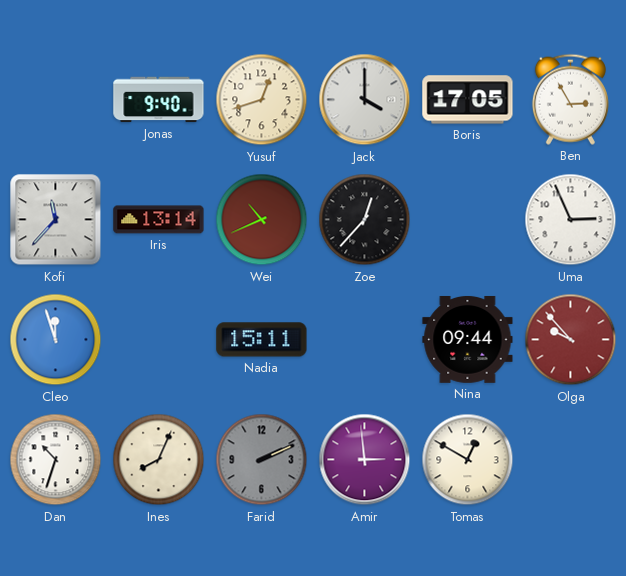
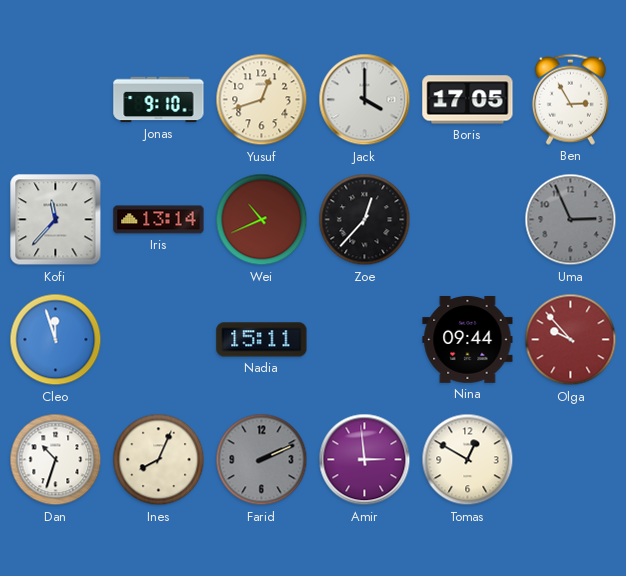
Jonas: 9:40 -> 9:10
Uma dial: white -> grey
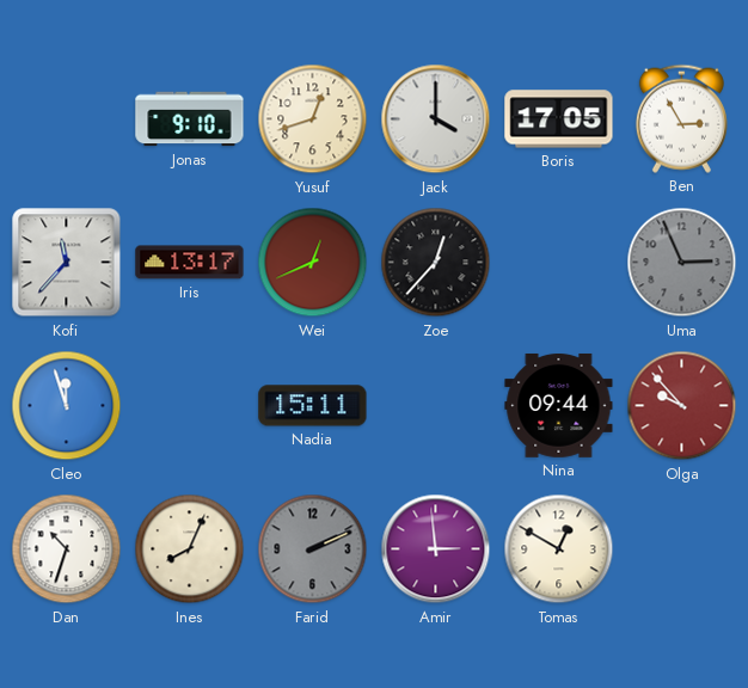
Iris: 13:14 -> 13:17
Wei: 10:41 -> 12:41
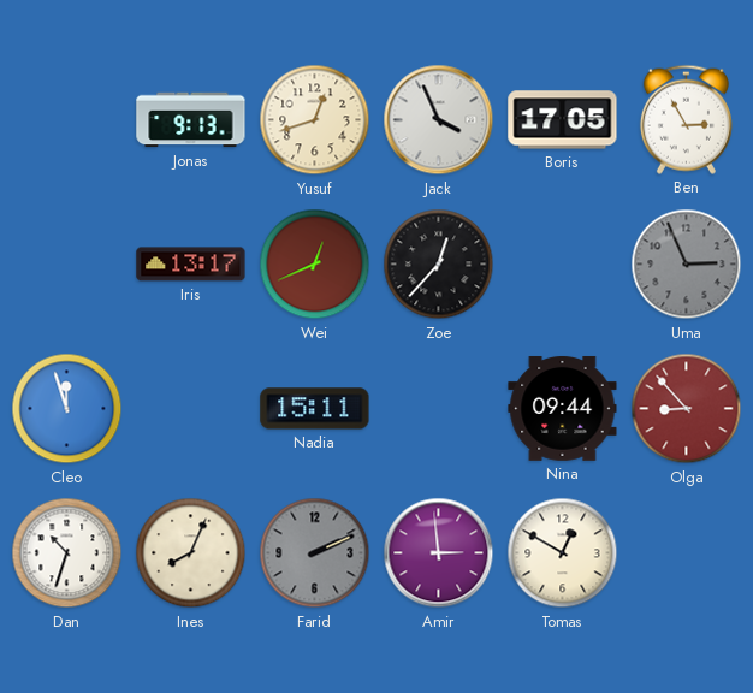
Jonas: 9:10 -> 9:13
Jack: 4:00 -> 3:56
Kofi: 11:37 -> none
Olga: 9:53 -> 8:53
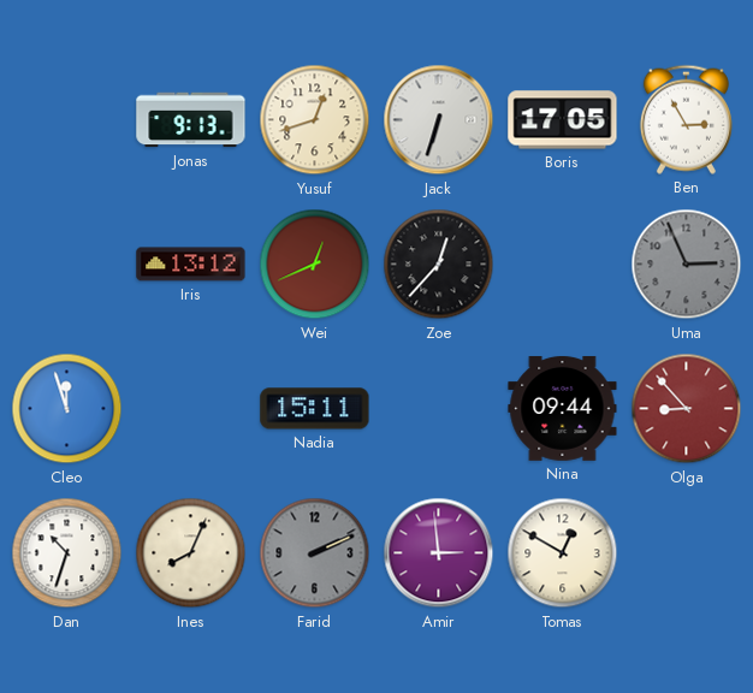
Jack: 3:56 -> 6:33
Iris: 13:17 -> 13:12
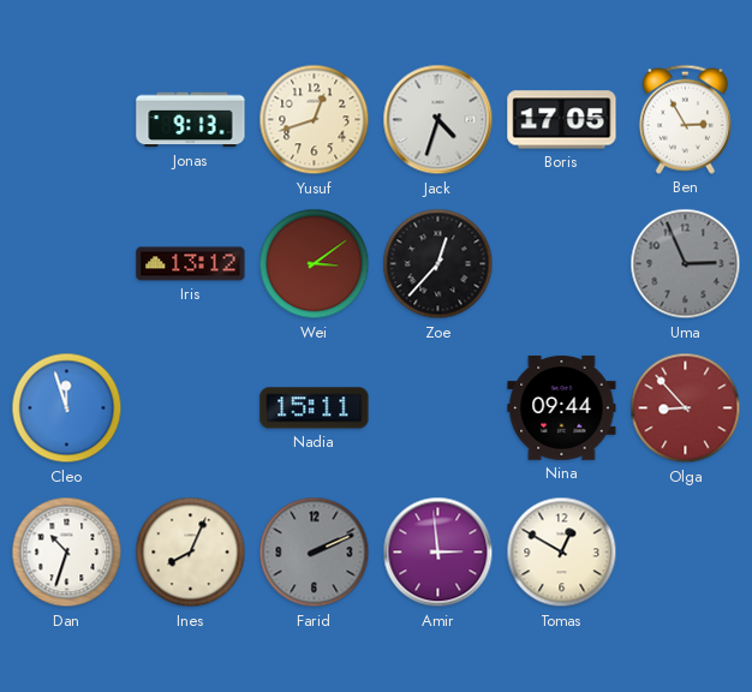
Jack: 6:33 -> 4:33
Wei: 12:41 -> 3:09
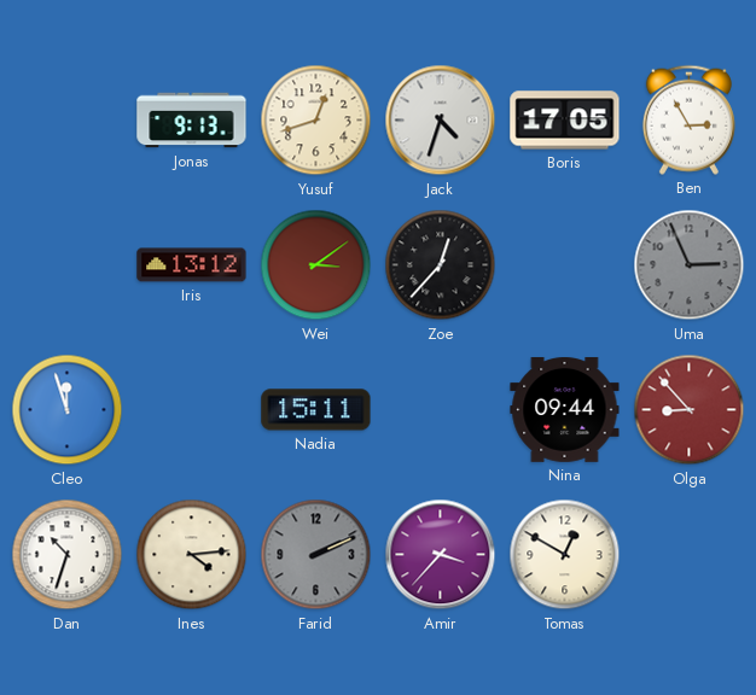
Ines: 8:04 -> 4:14
Amir: 2:59 -> 3:37
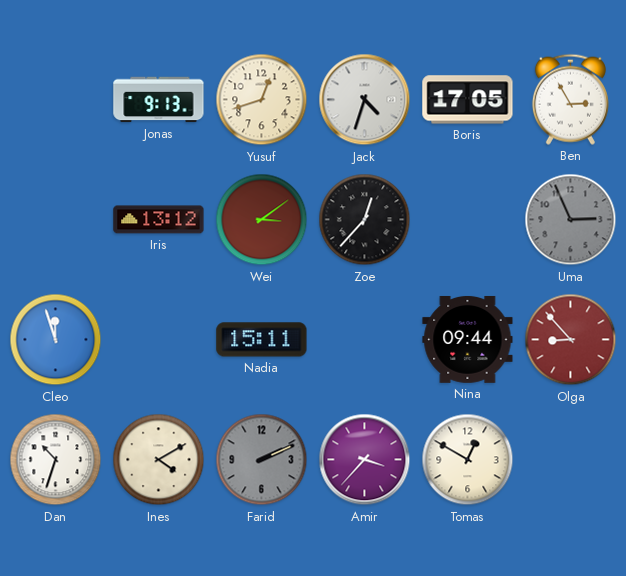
Ines: 4:14 -> 4:10
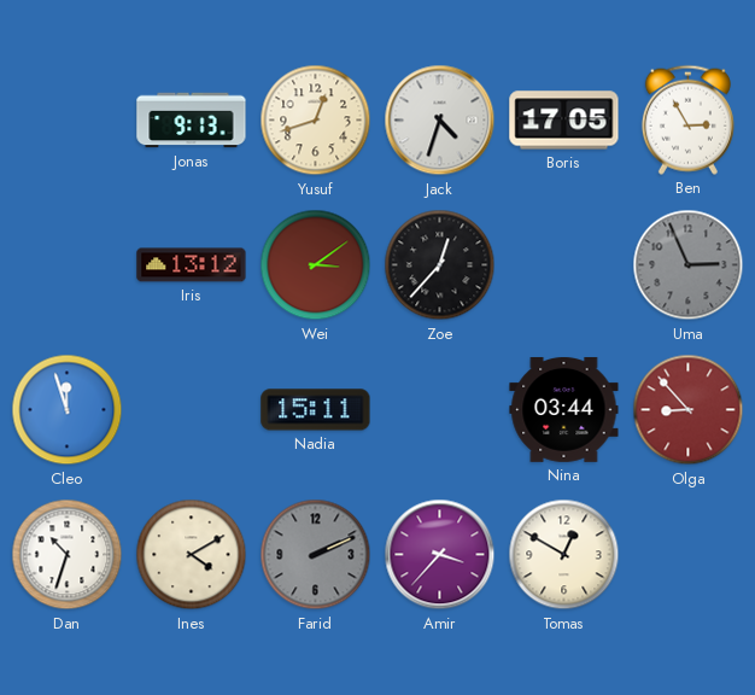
Nina: 09:44 -> 03:44
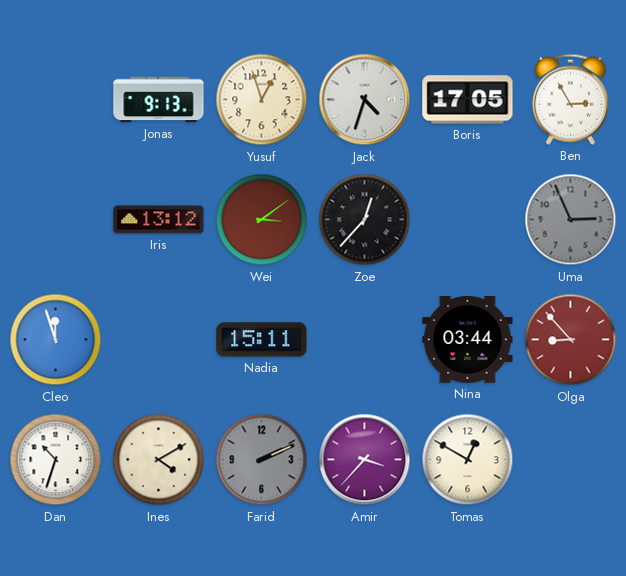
Yusuf: 12:42 -> 12:57
